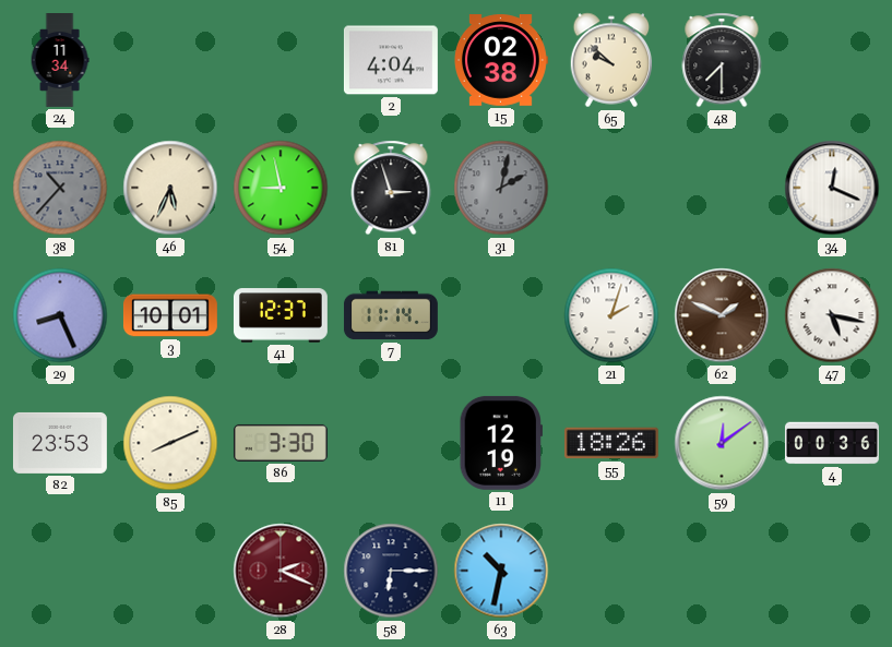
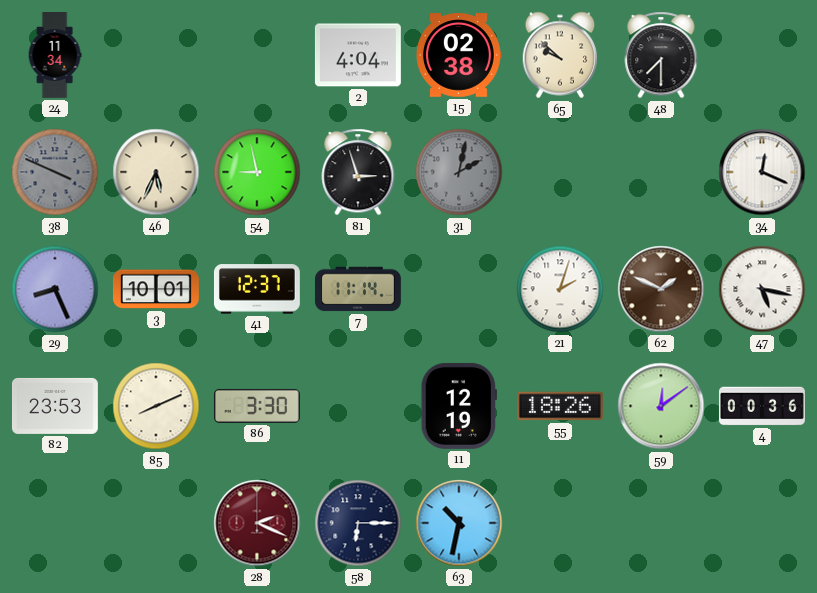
38: 10:37 -> 3:49
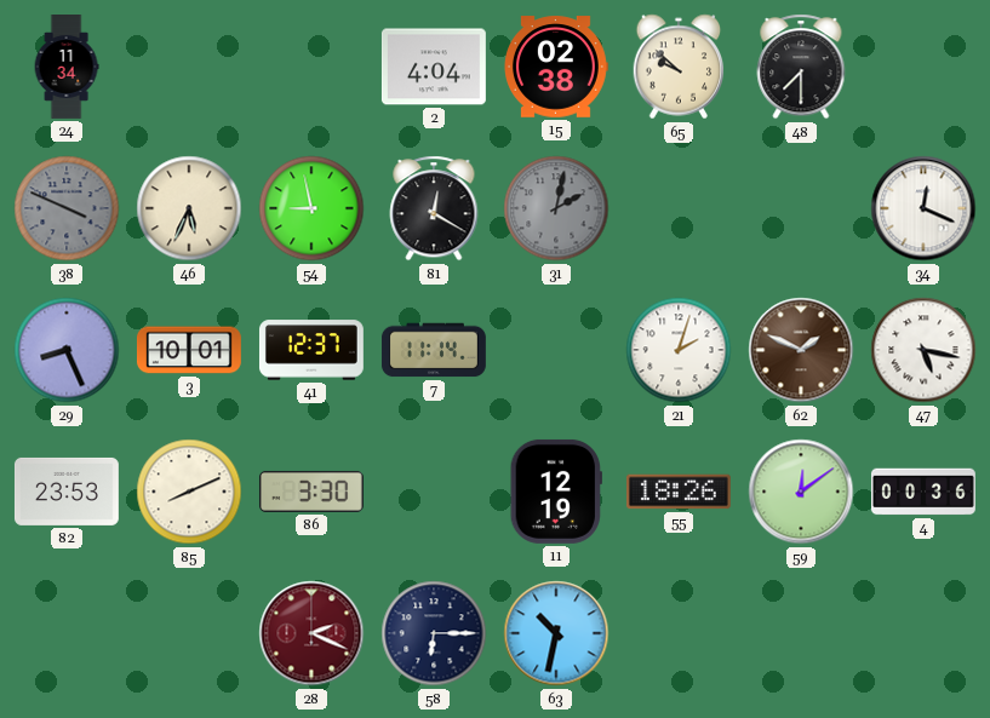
81: 2:57 -> 12:20
